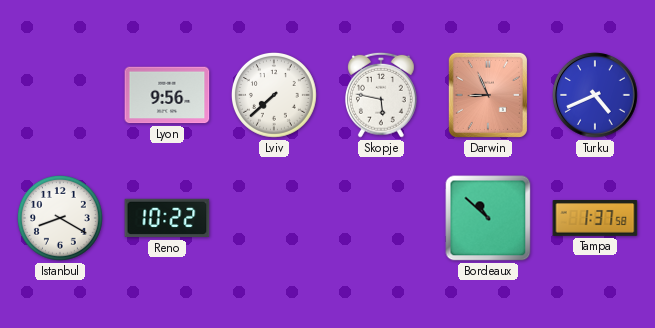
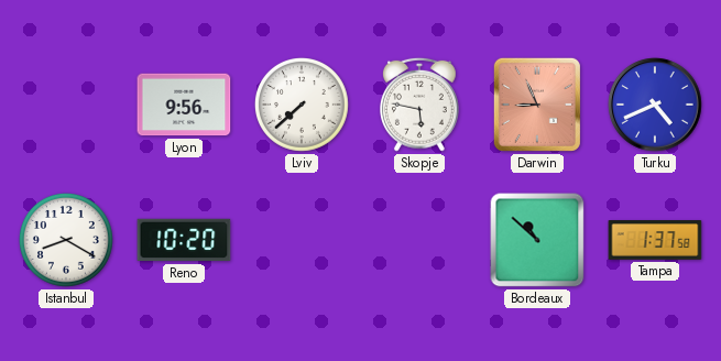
Reno: 10:22 -> 10:20
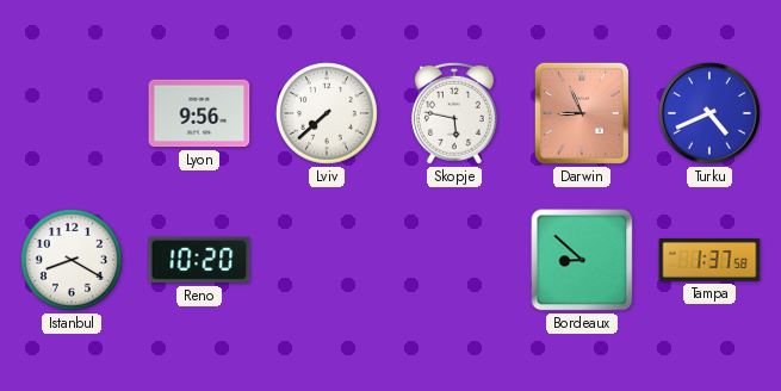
Bordeaux: 10:52 -> 8:52
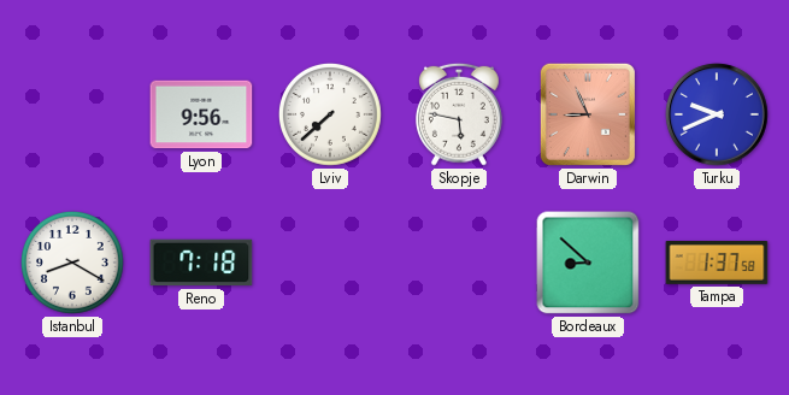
Turku: 4:41 -> 9:41
Reno: 10:20 -> 7:18
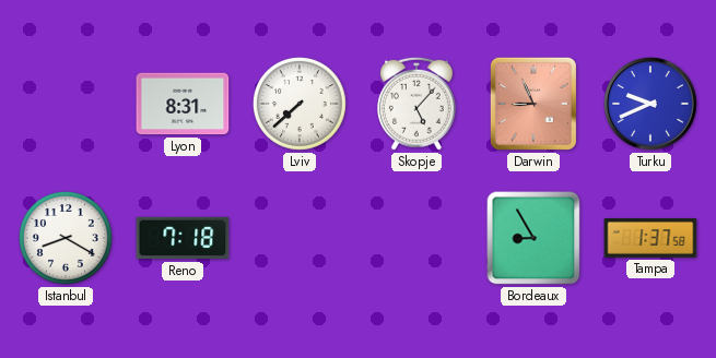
Lyon: 9:56 -> 8:31
Skopje: 5:47 -> 5:07
Bordeaux: 8:52 -> 8:55
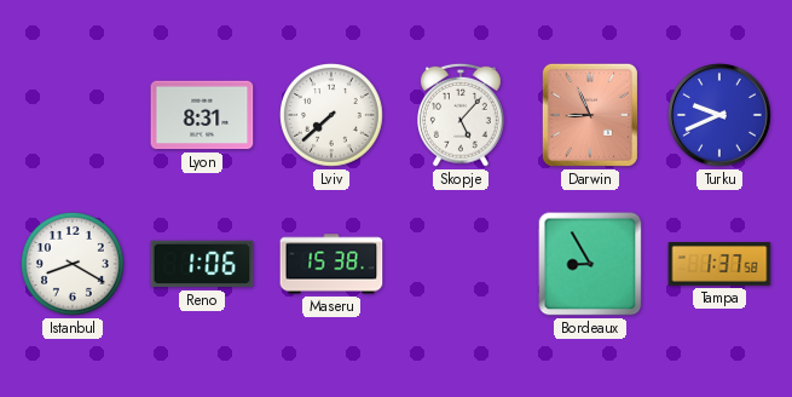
Reno: 7:18 -> 1:06
Maseru: none -> 15:38
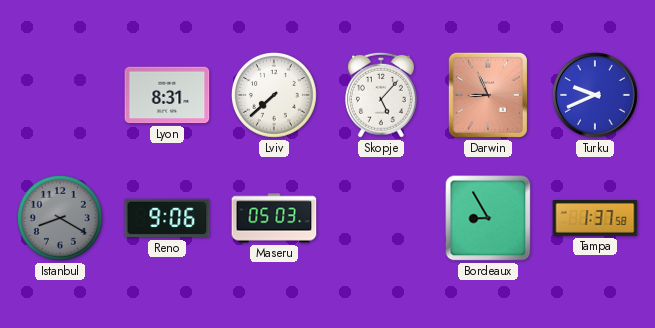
Istanbul dial: white -> grey
Reno: 1:06 -> 9:06
Maseru: 15:38 -> 05:03
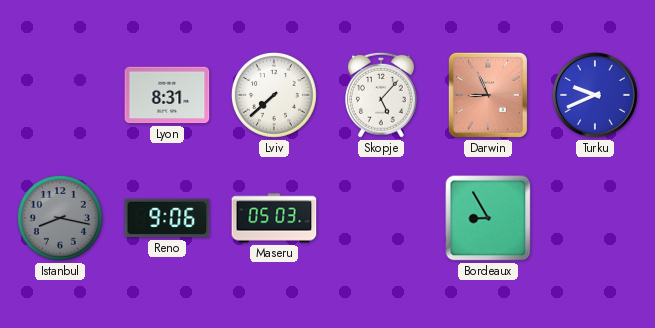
Istanbul: 8:20 -> 8:17
Tampa: 1:37 -> none
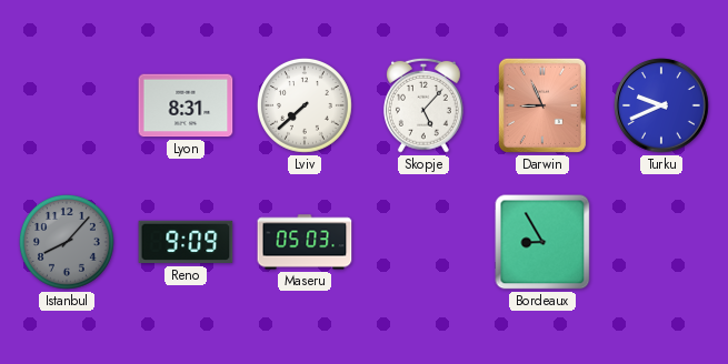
Istanbul: 8:17 -> 8:07
Reno: 9:06 -> 9:09
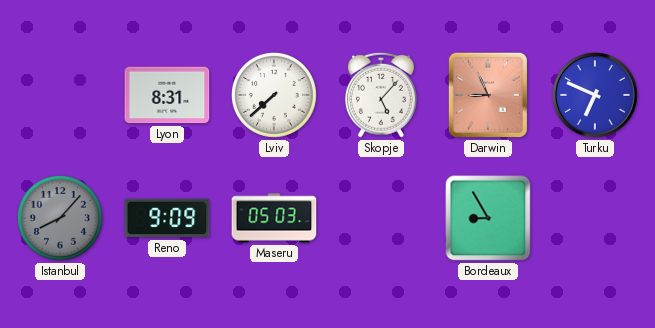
Turku: 9:41 -> 6:49
